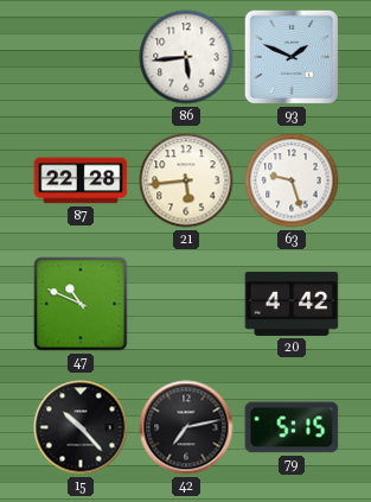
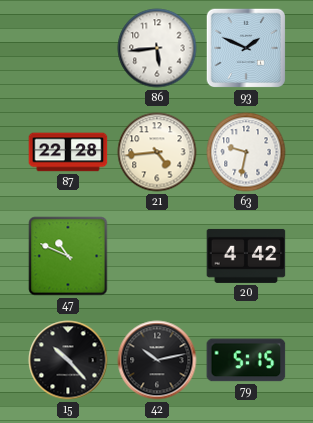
21: 5:44 -> 4:44
63: 9:27 -> 9:32
42: 7:13 -> 10:13
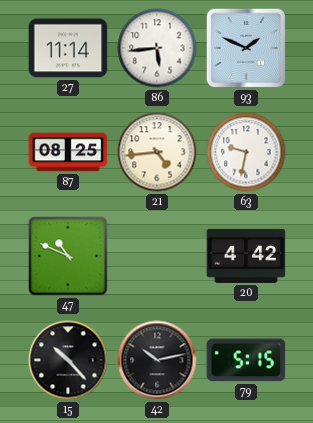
27: none -> 11:14
87: 22:28 -> 08:25
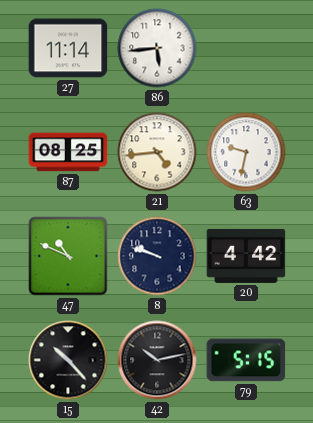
93: 1:49 -> none
8: none -> 9:48
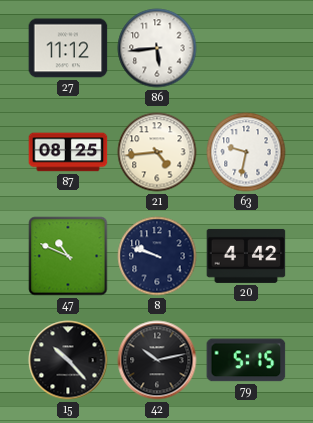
27: 11:14 -> 11:12
